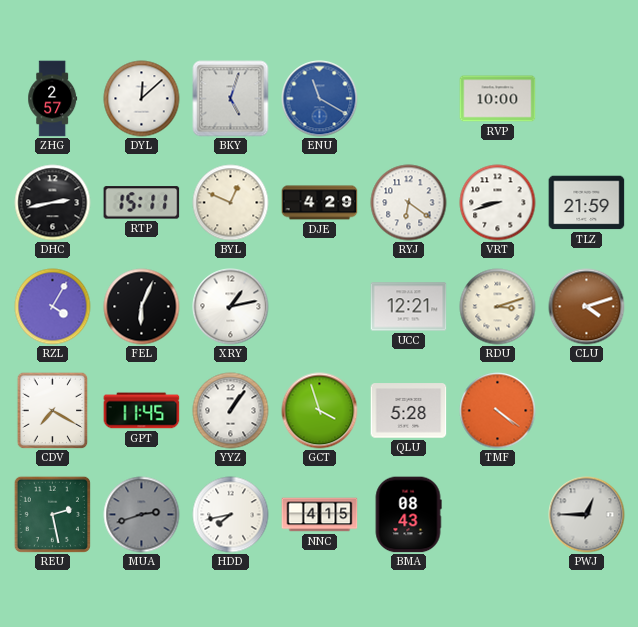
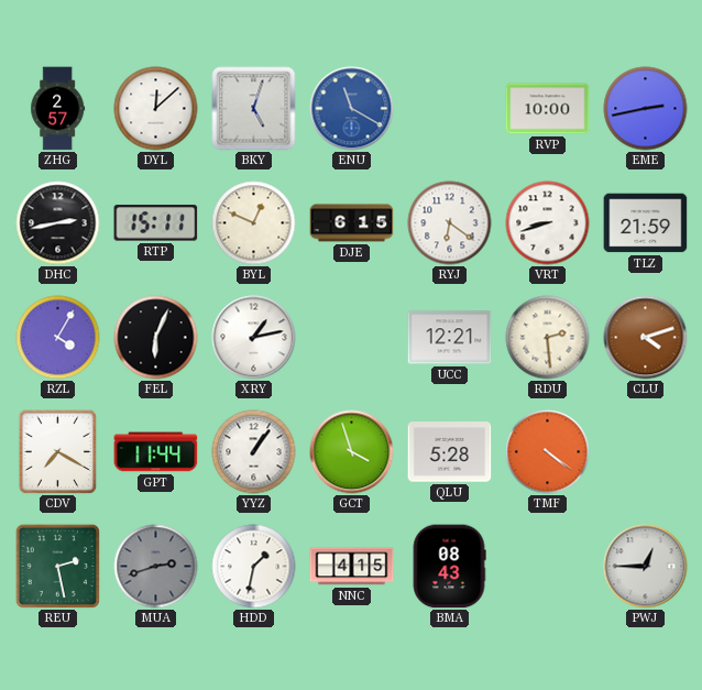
EME: none -> 2:43
DJE: 4:29 -> 6:15
RDU: 3:12 -> 2:29
GPT: 11:45 -> 11:44
HDD: 7:43 -> 1:32
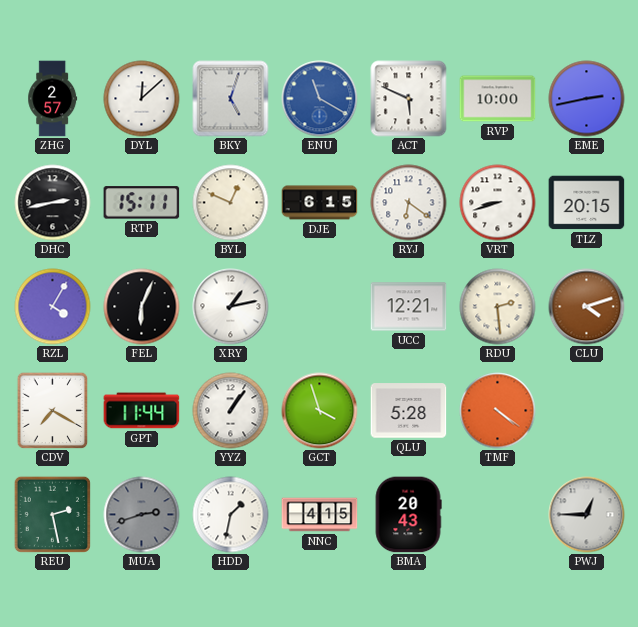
ACT: none -> 5:49
TLZ: 21:59 -> 20:15
BMA: 08:43 -> 20:43
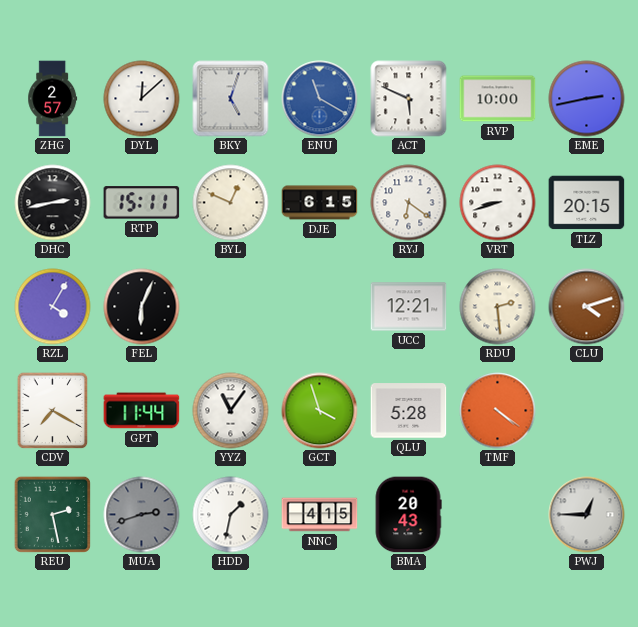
XRY: 1:13 -> none
YYZ: 1:06 -> 11:06
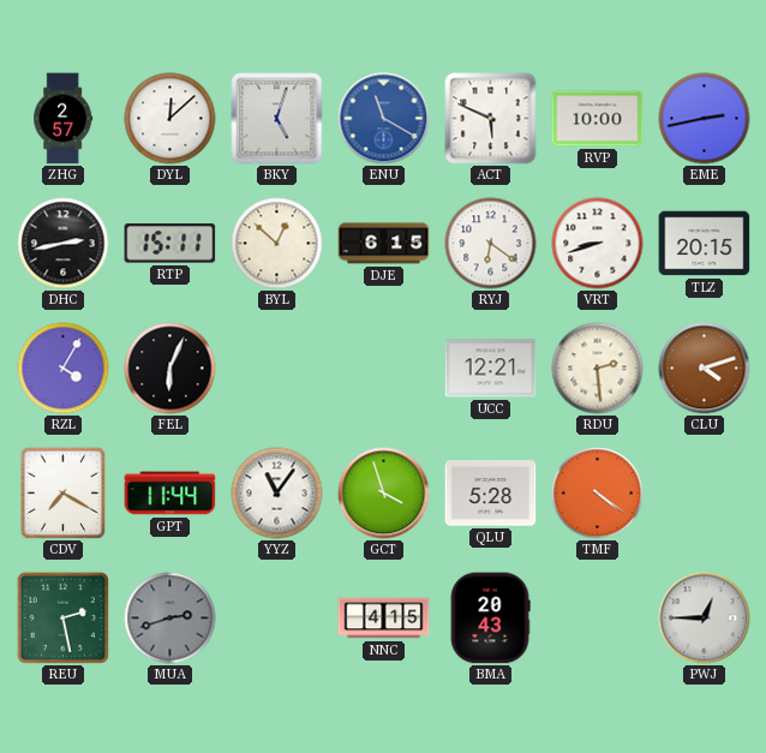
BYL: 12:49 -> 12:52
HDD: 1:32 -> none
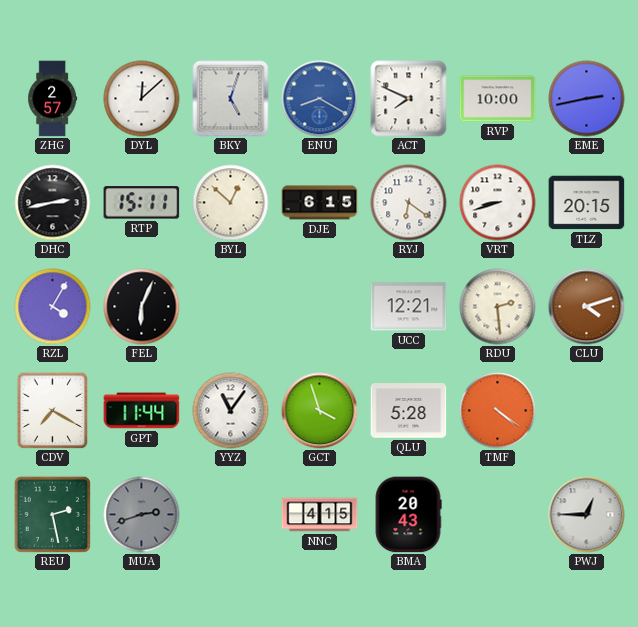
ENU: 11:20 -> 8:20
ACT: 5:49 -> 7:49
